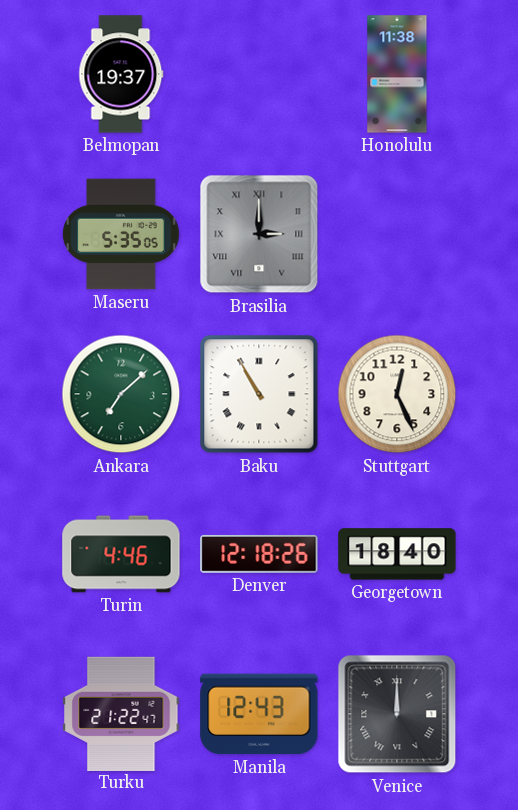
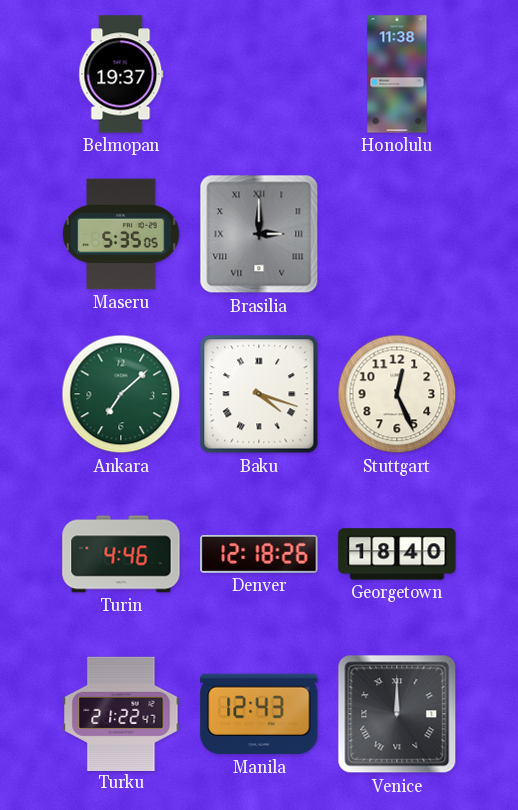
Baku: 10:55 -> 4:18
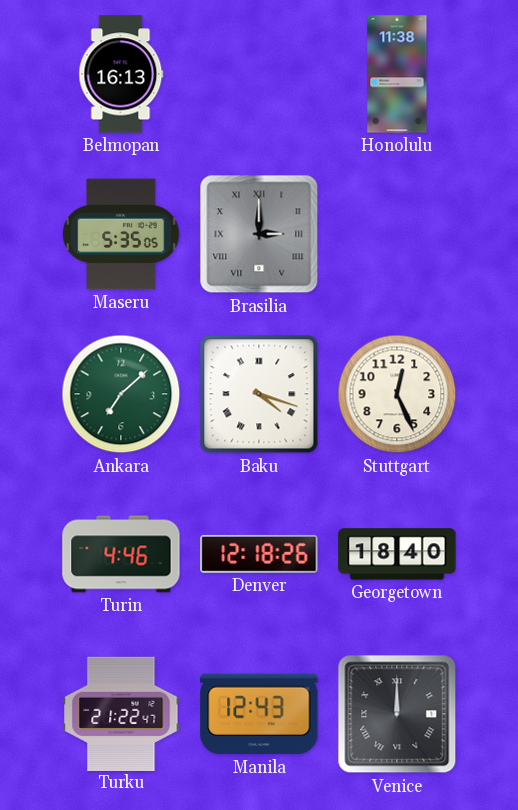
Belmopan: 19:37 -> 16:13
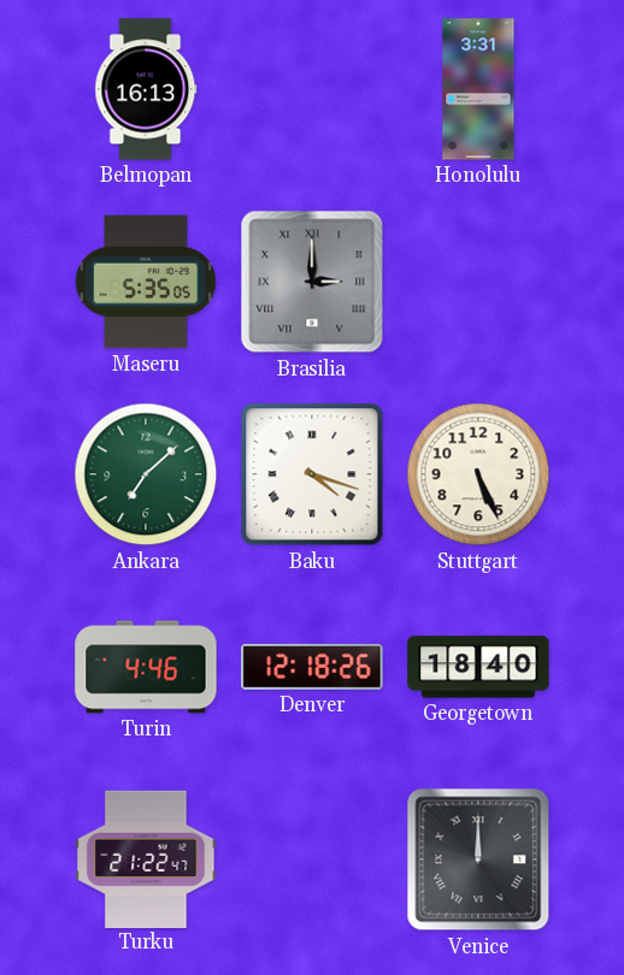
Honolulu: 11:38 -> 3:31
Stuttgart: 12:26 -> 5:26
Manila: 12:43 -> none
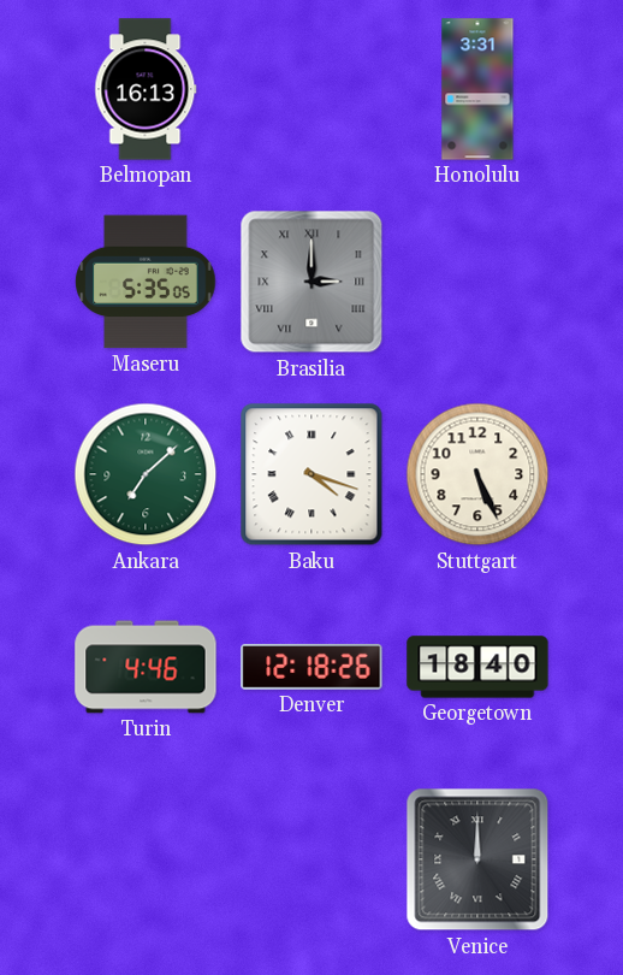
Turku: 21:22 -> none
